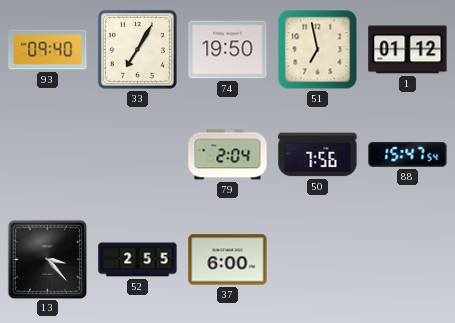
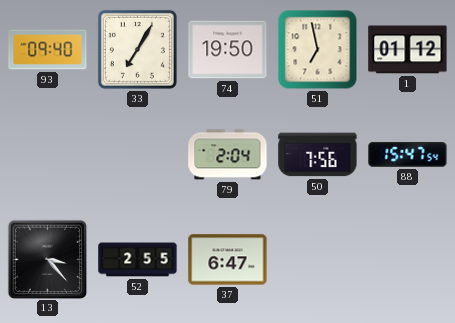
37: 6:00 -> 6:47
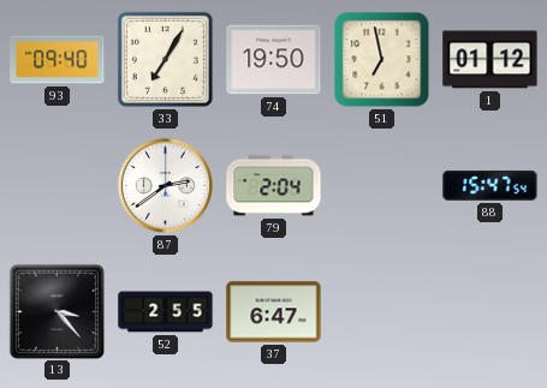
87: none -> 2:39
50: 7:56 -> none
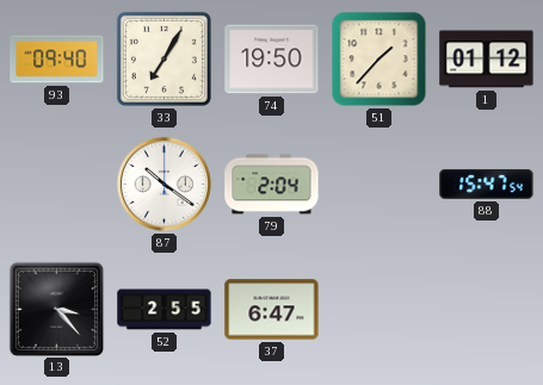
51: 6:58 -> 1:37
87: 2:39 -> 10:21
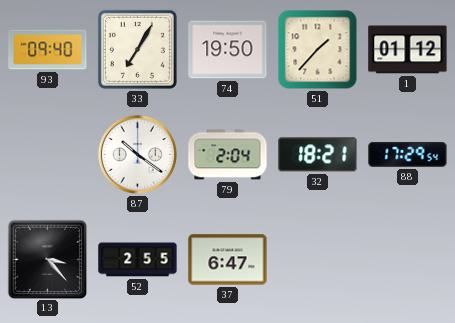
32: none -> 18:21
88: 15:47 -> 17:29
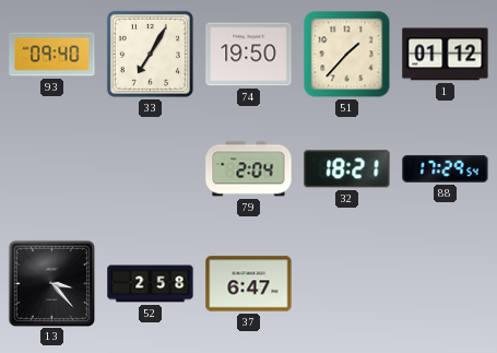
87: 10:21 -> none
52: 2:55 -> 2:58
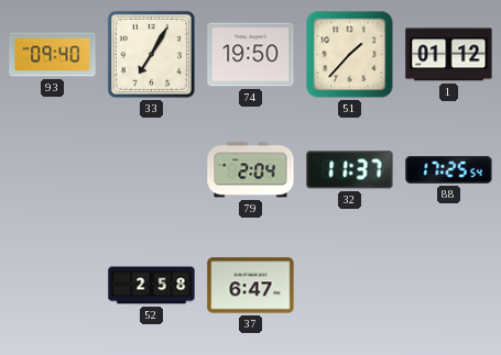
32: 18:21 -> 11:37
88: 17:29 -> 17:25
13: 3:23 -> none
